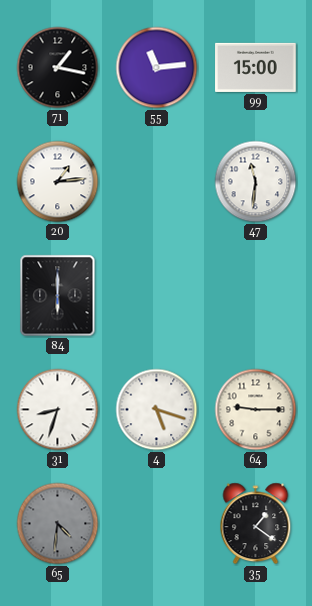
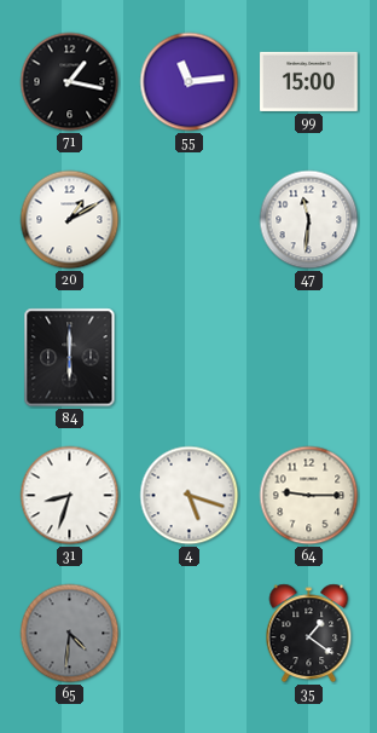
20: 1:14 -> 1:10
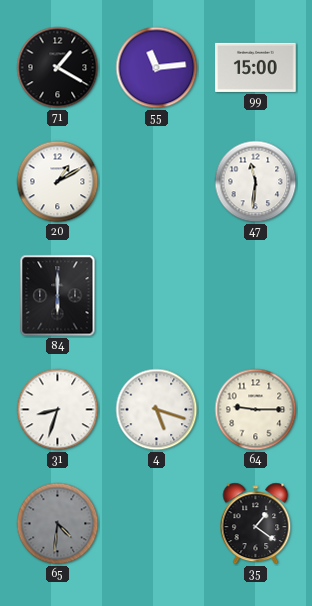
71: 1:17 -> 1:20
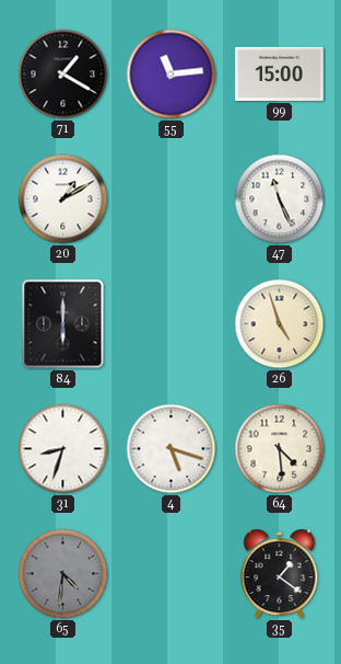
47: 11:31 -> 11:26
26: none -> 4:57
64: 9:15 -> 4:29
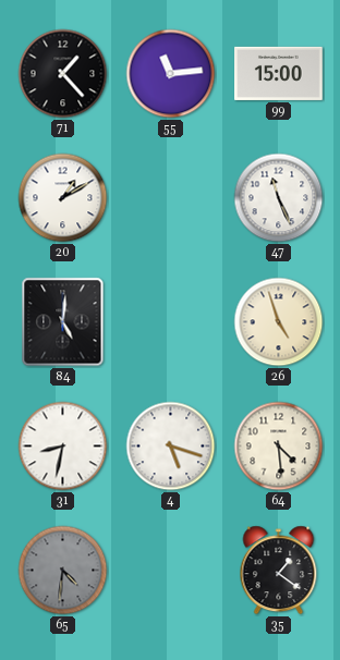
71: 1:20 -> 1:23
84: 6:00 -> 5:01
31: 8:33 -> 8:32
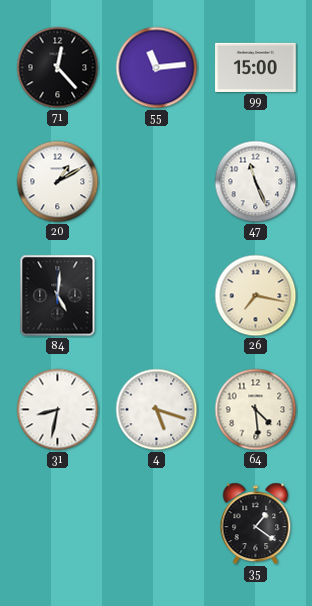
71: 1:23 -> 12:23
26: 4:57 -> 7:17
65: 4:31 -> none
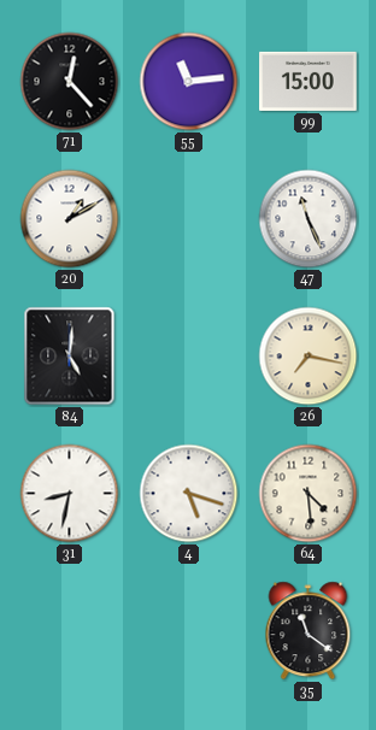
35: 1:21 -> 11:21
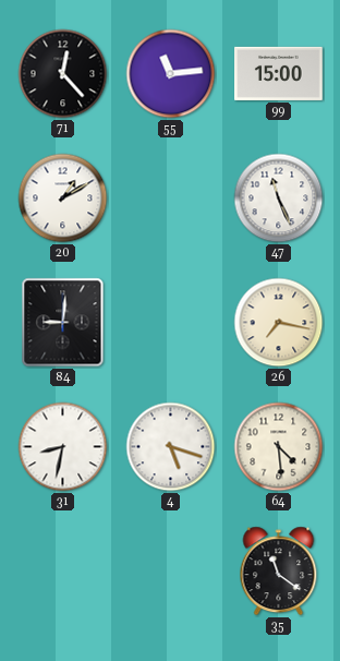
84: 5:01 -> 9:01
